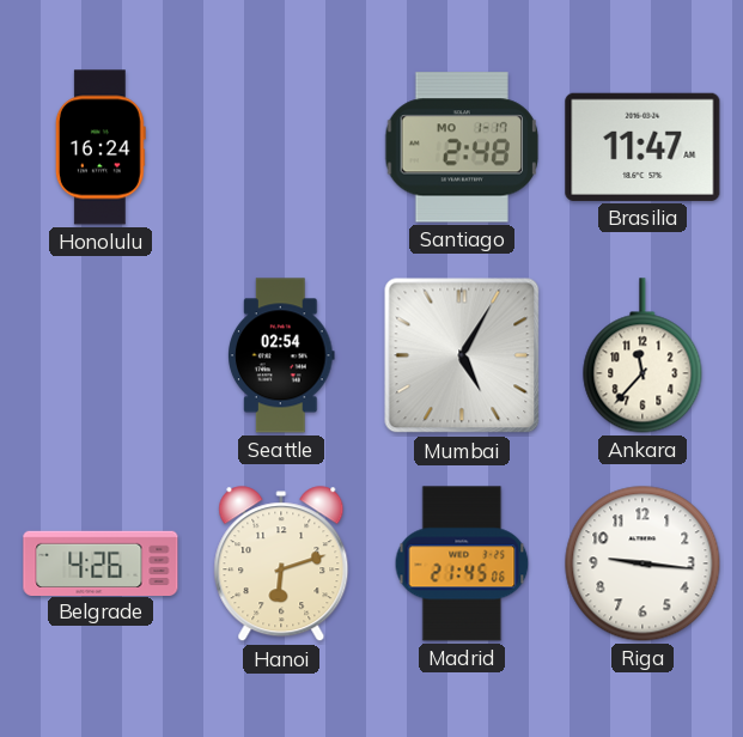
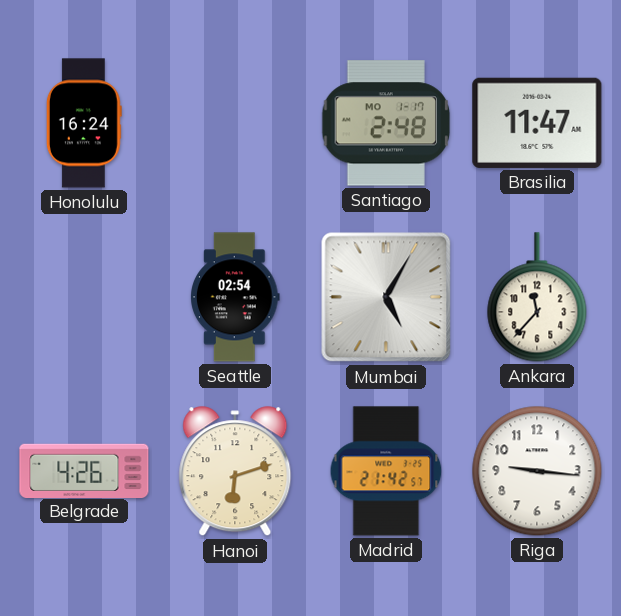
Madrid: 21:45 -> 21:42
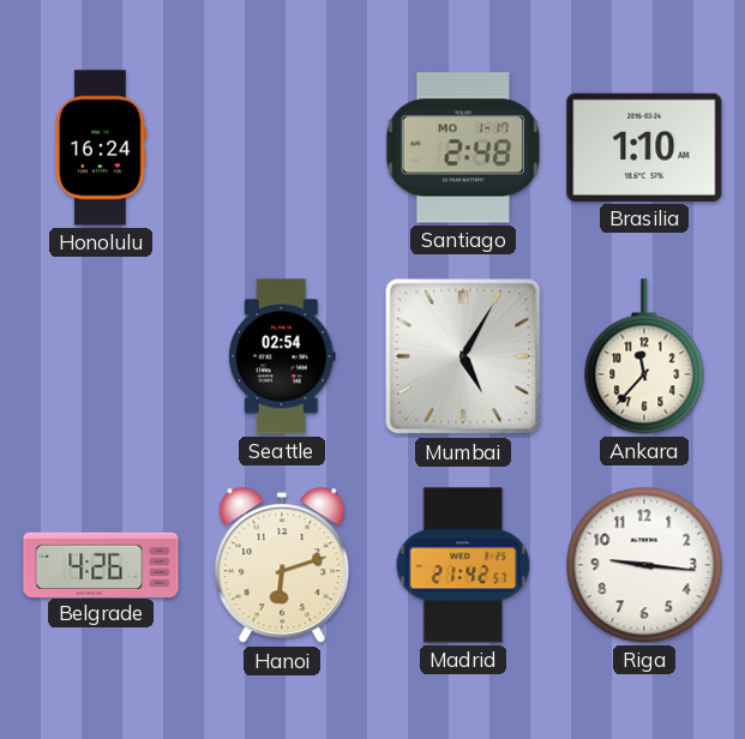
Brasilia: 11:47 -> 1:10
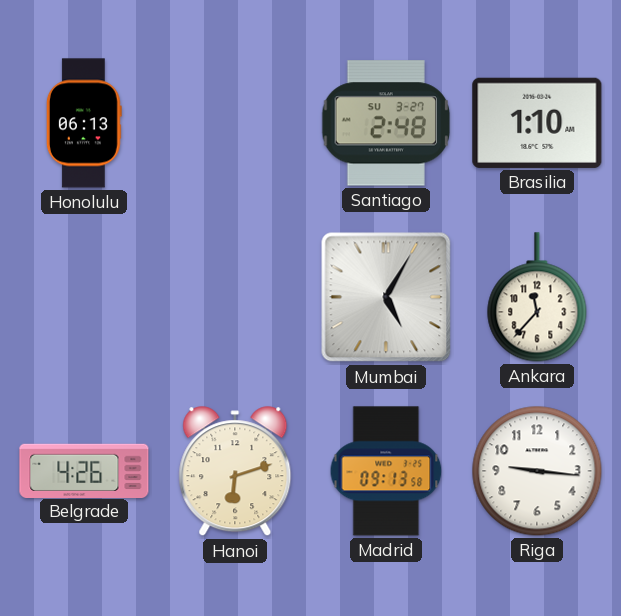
Honolulu: 16:24 -> 06:13
Santiago date: MO 1-17 -> SU 3-27
Seattle: 02:54 -> none
Madrid: 21:42 -> 09:13
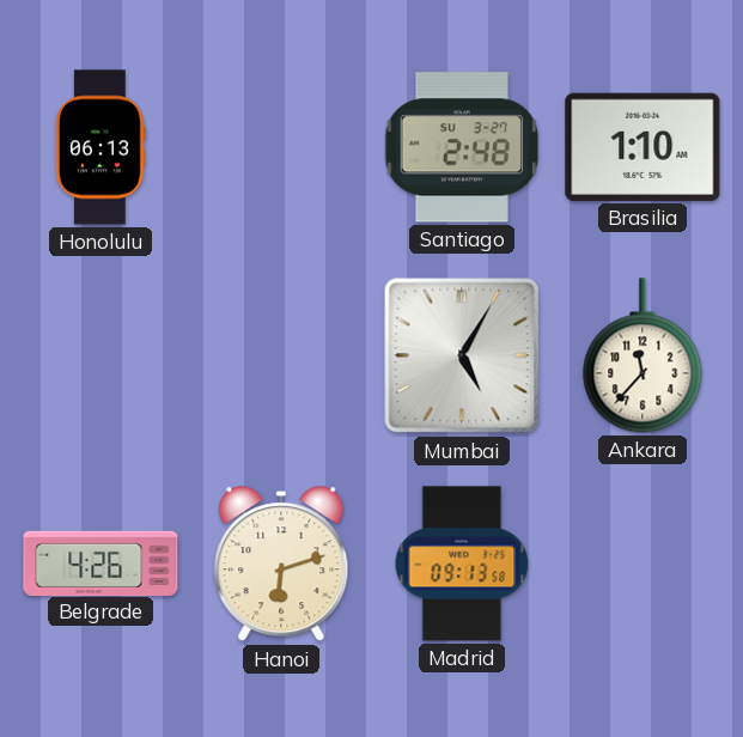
Riga: 9:16 -> none
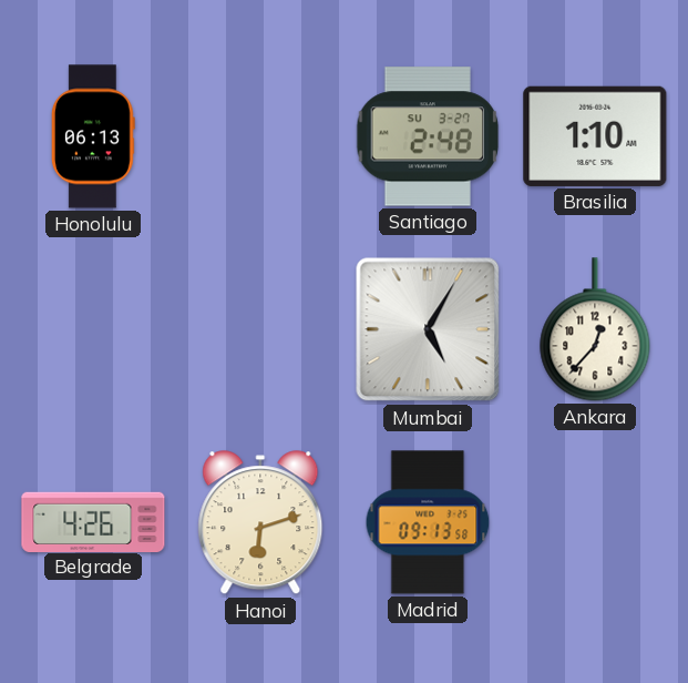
Ankara: 11:37 -> 12:37
